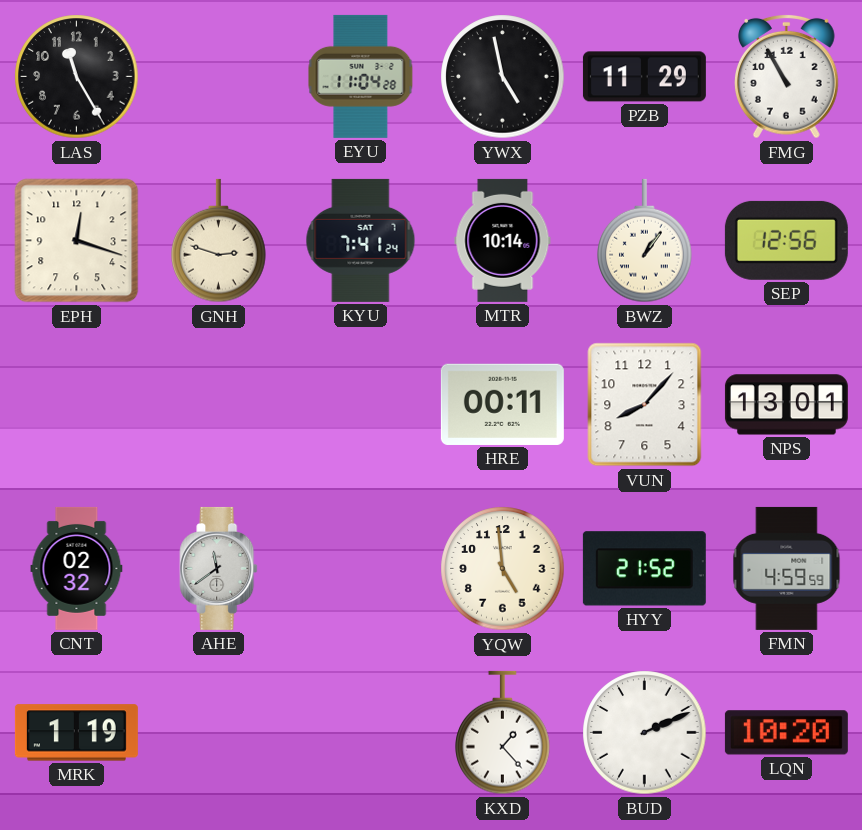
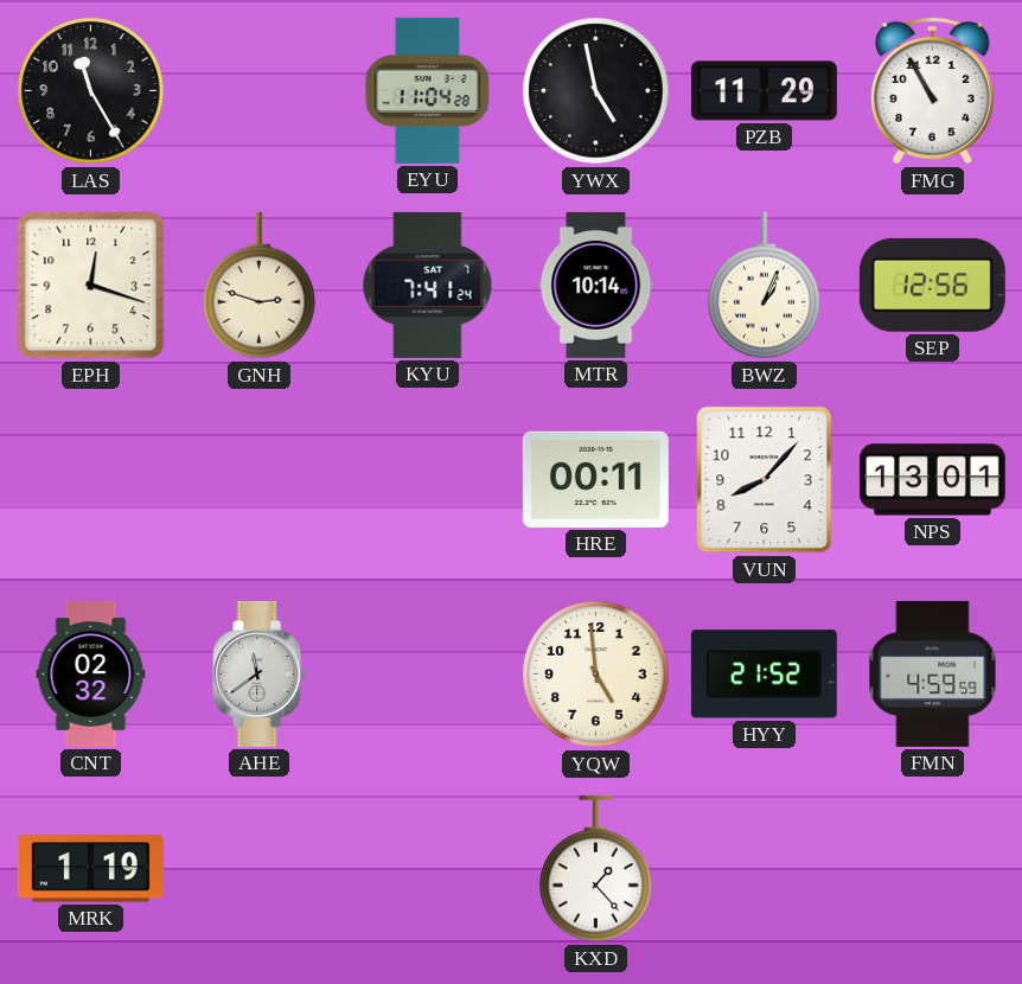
BWZ: 1:06 -> 1:04
BUD: 2:11 -> none
LQN: 10:20 -> none
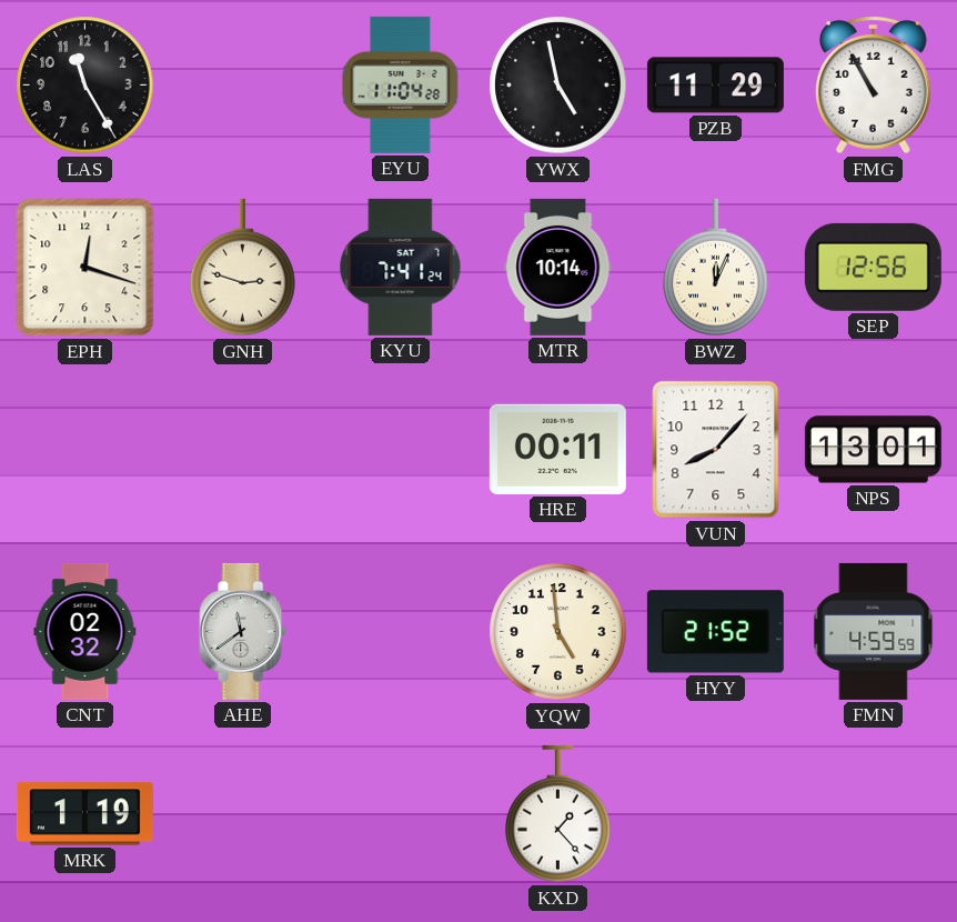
BWZ: 1:04 -> 12:04
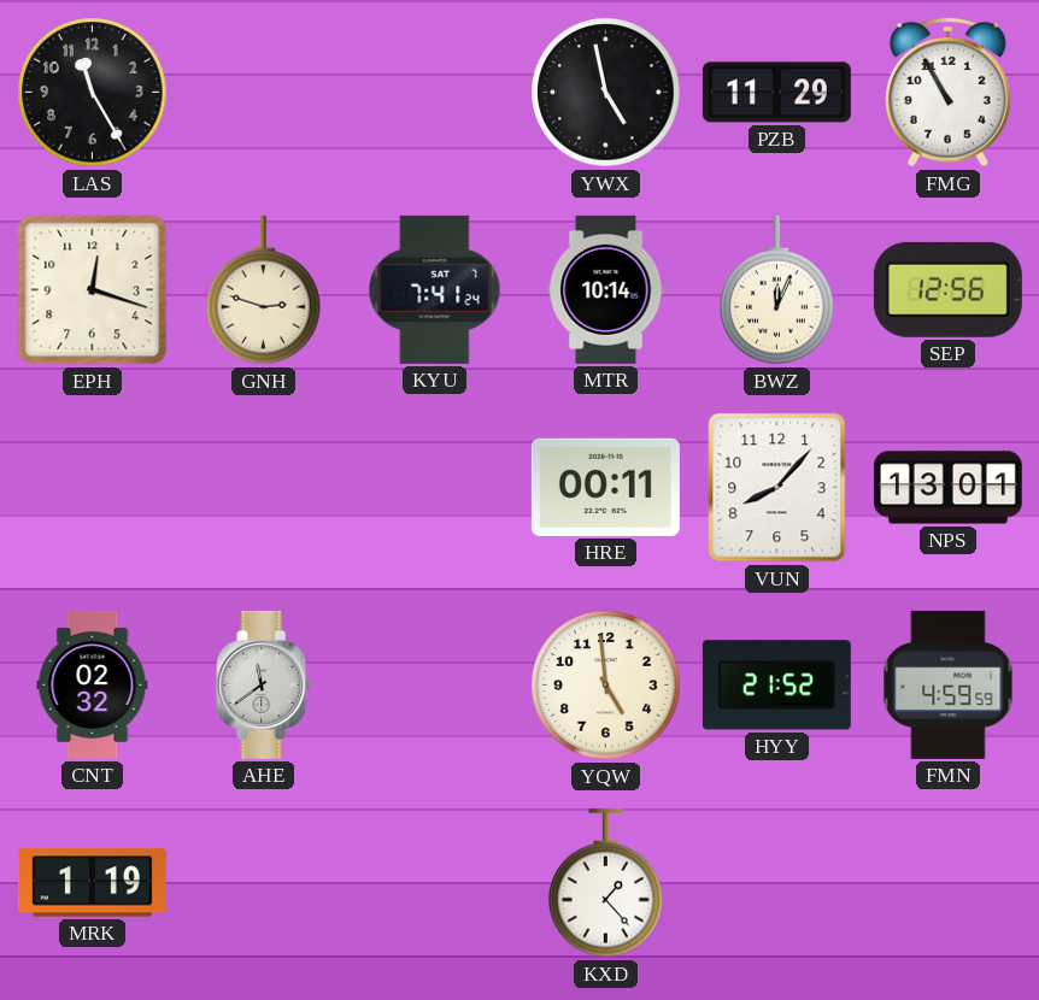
EYU: 11:04 -> none
